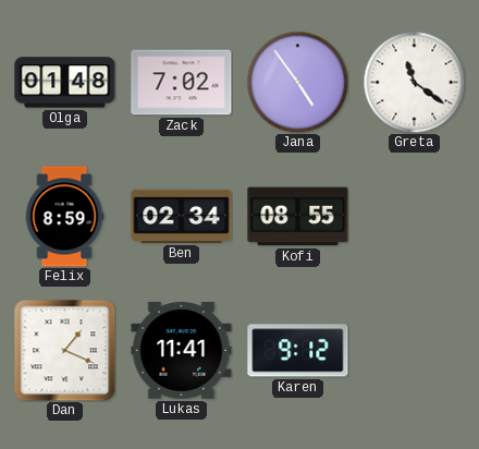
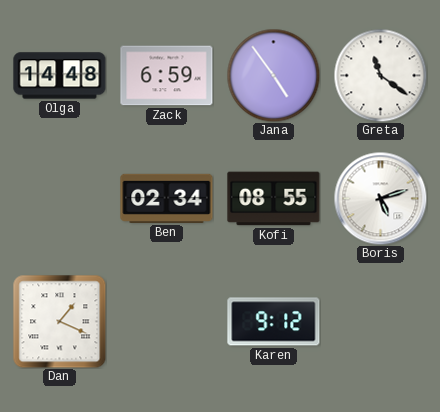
Olga: 01:48 -> 14:48
Zack: 7:02 -> 6:59
Felix: 8:59 -> none
Boris: none -> 5:12
Lukas: 11:41 -> none
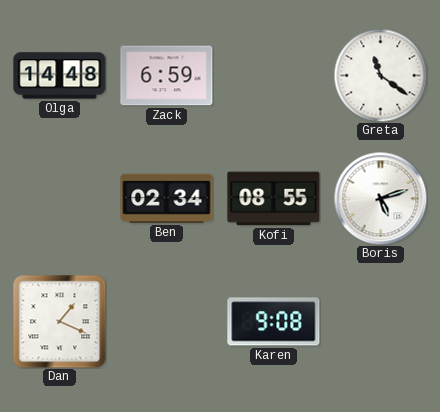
Jana: 4:54 -> none
Karen: 9:12 -> 9:08
